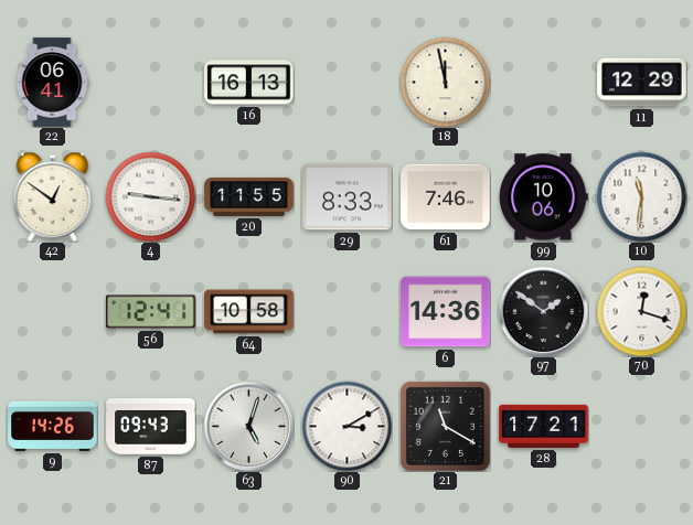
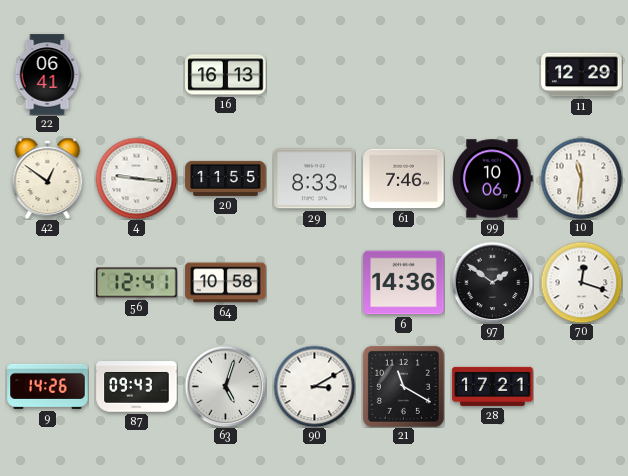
18: 11:58 -> none
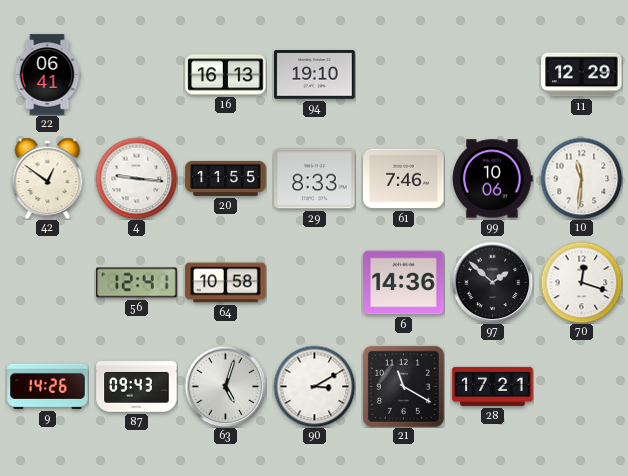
94: none -> 19:10
97: 1:51 -> 1:52
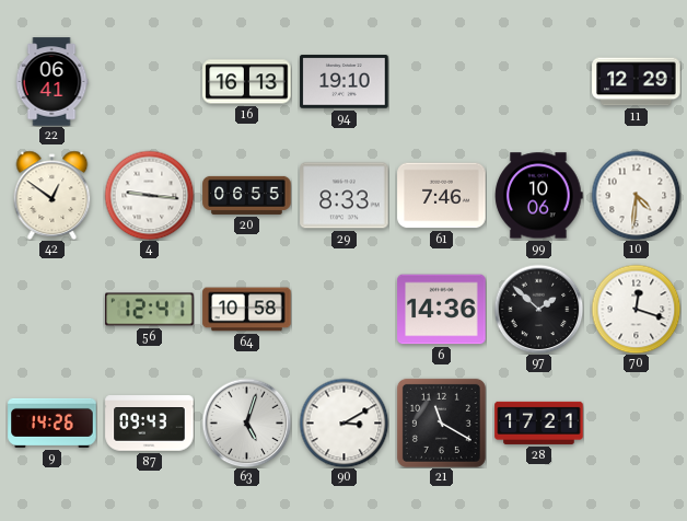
20: 11:55 -> 06:55
10: 11:31 -> 4:31
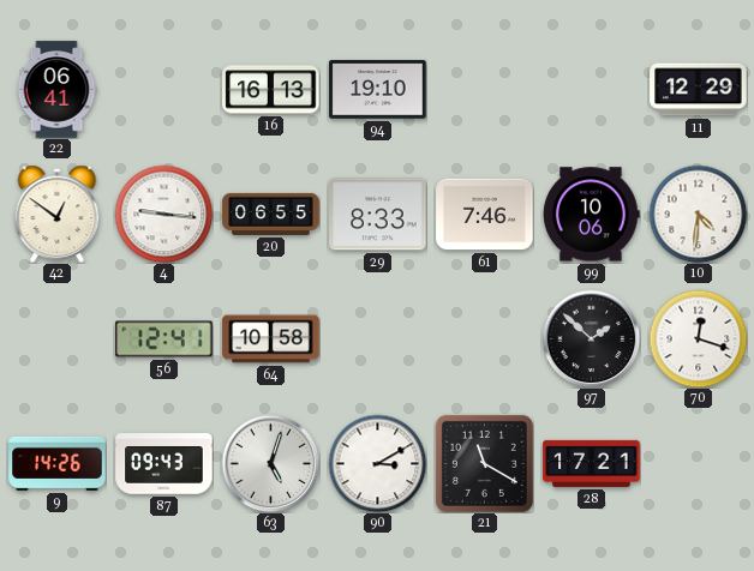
6: 14:36 -> none
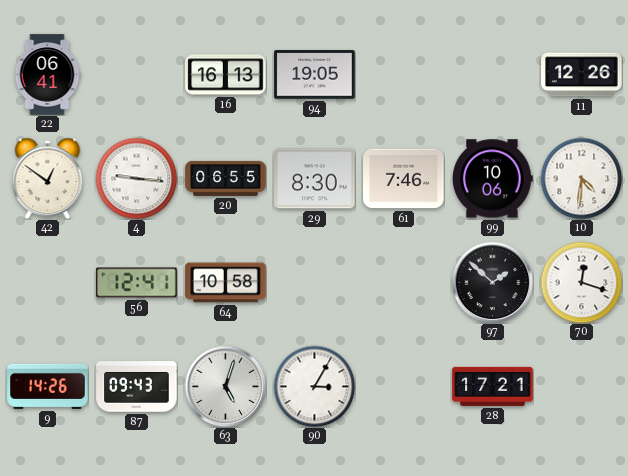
94: 19:10 -> 19:05
11: 12:29 -> 12:26
29: 8:33 -> 8:30
90: 3:10 -> 3:05
21: 11:20 -> none
